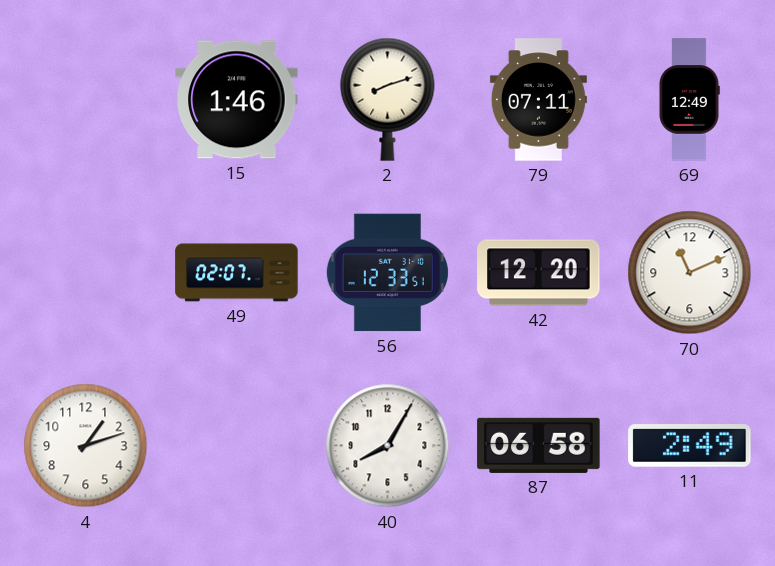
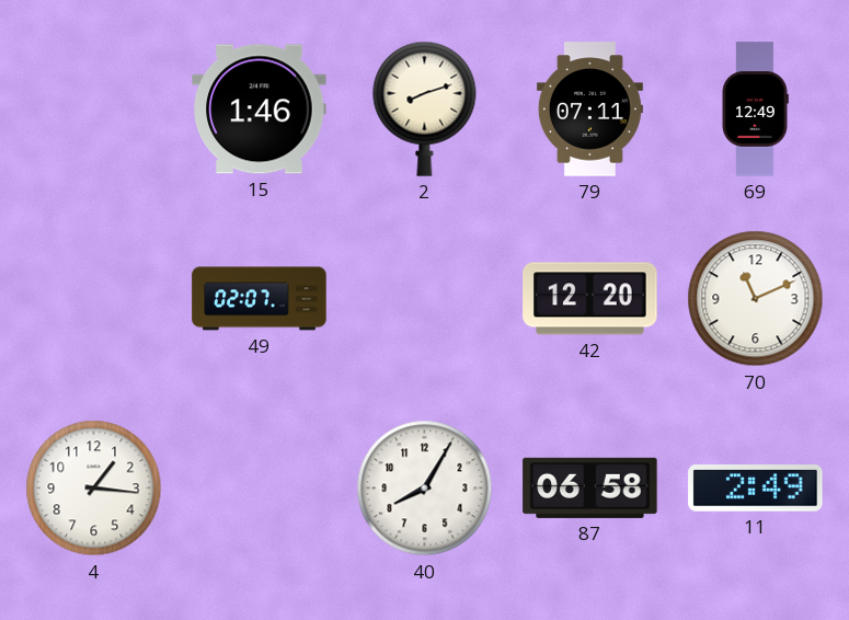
56: 12:33 -> none
4: 1:12 -> 1:16
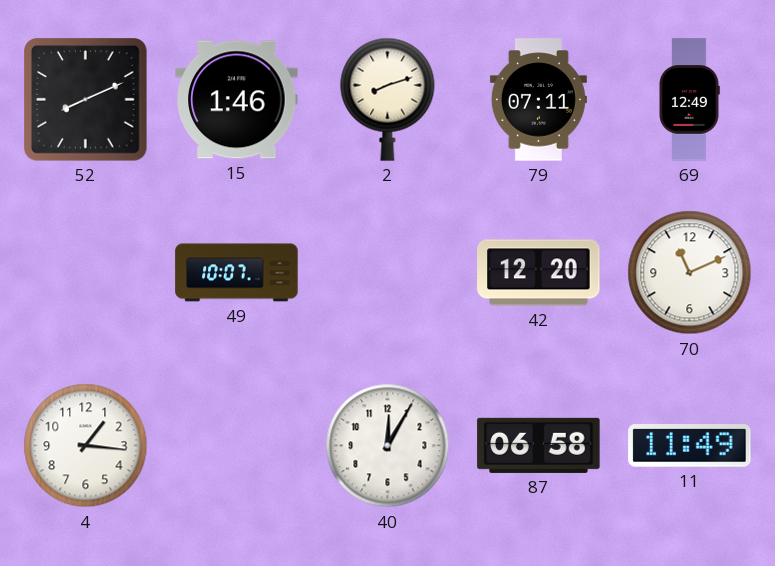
52: none -> 8:11
49: 02:07 -> 10:07
40: 8:05 -> 12:05
11: 2:49 -> 11:49
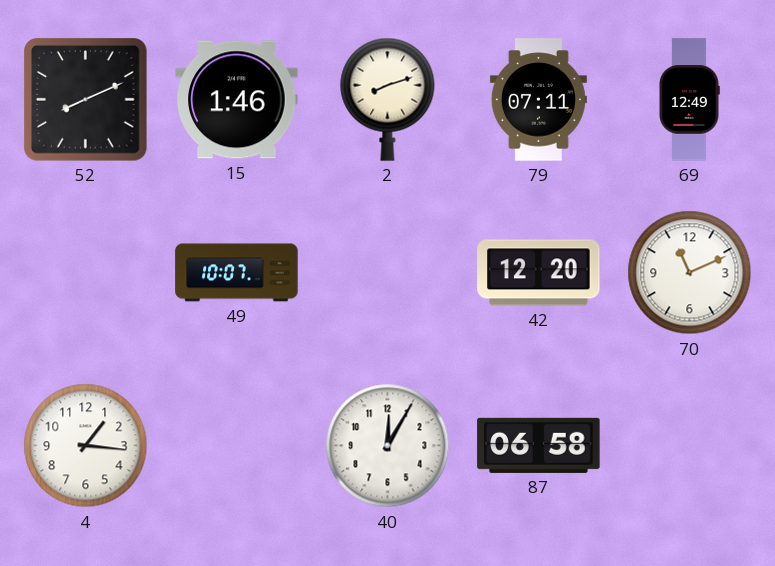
11: 11:49 -> none
